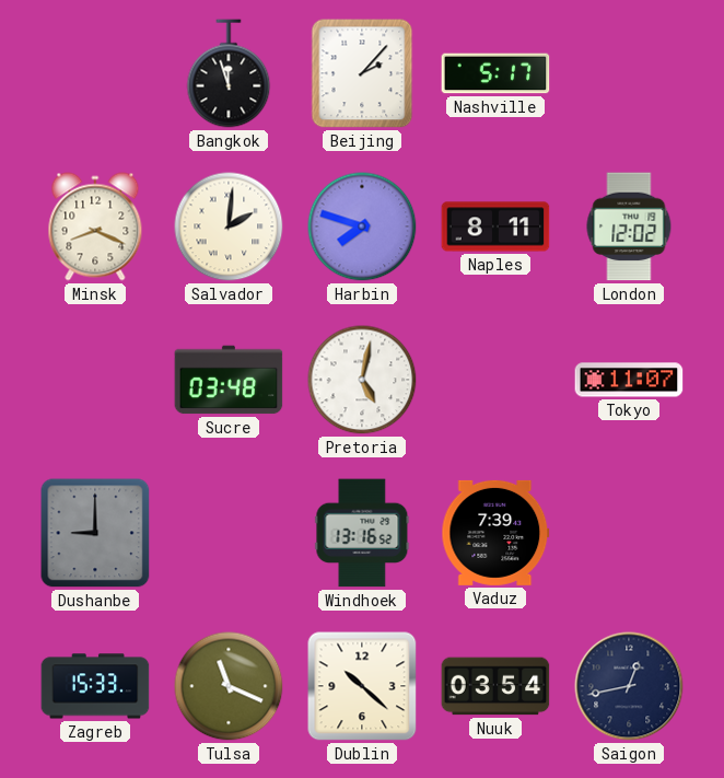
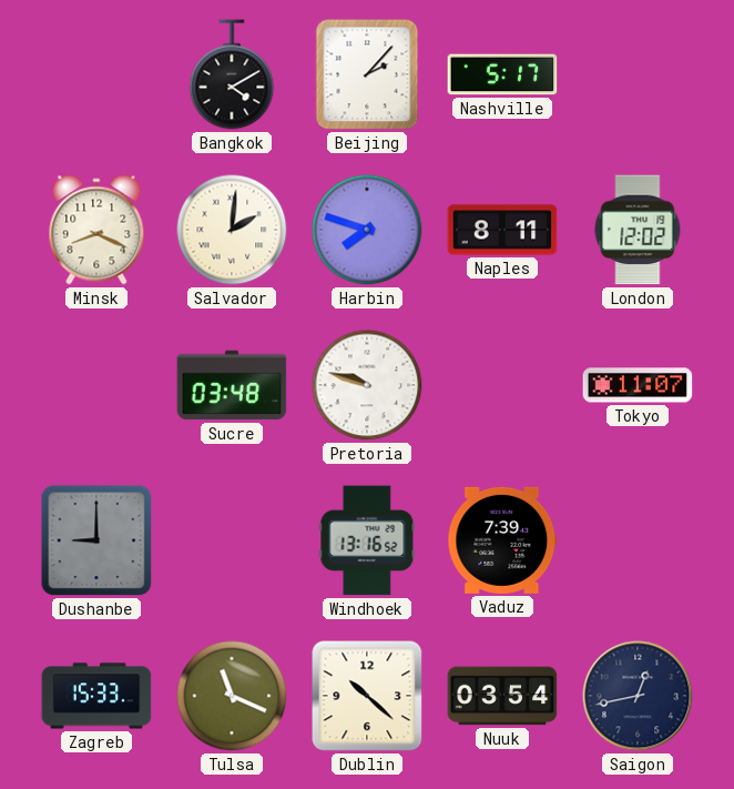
Bangkok: 11:57 -> 4:10
Pretoria: 5:02 -> 9:48
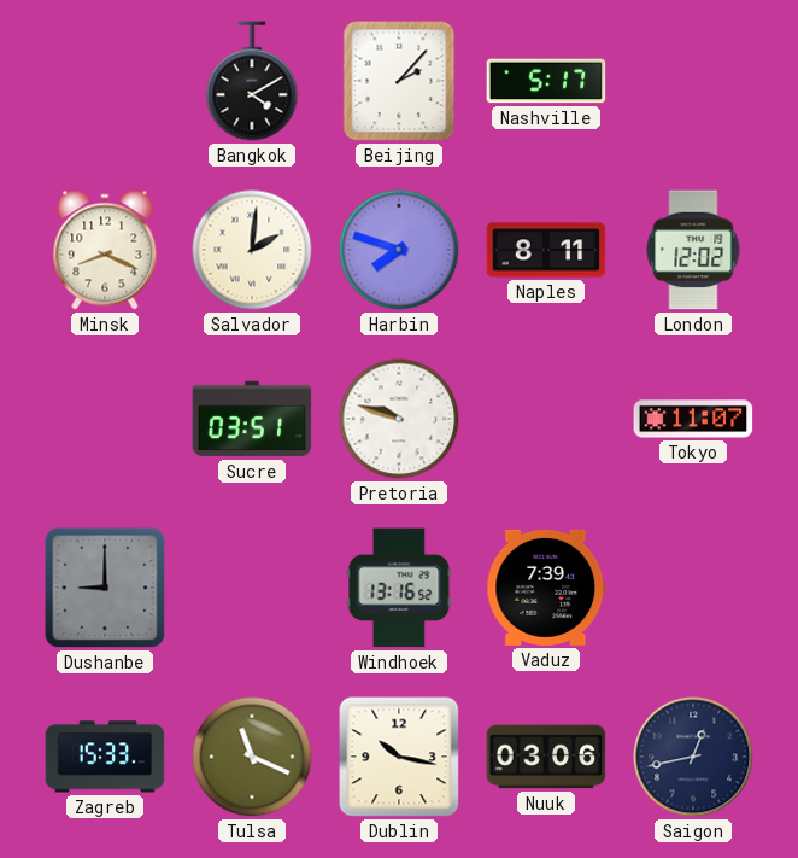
Sucre: 03:48 -> 03:51
Dublin: 10:22 -> 10:17
Nuuk: 03:54 -> 03:06
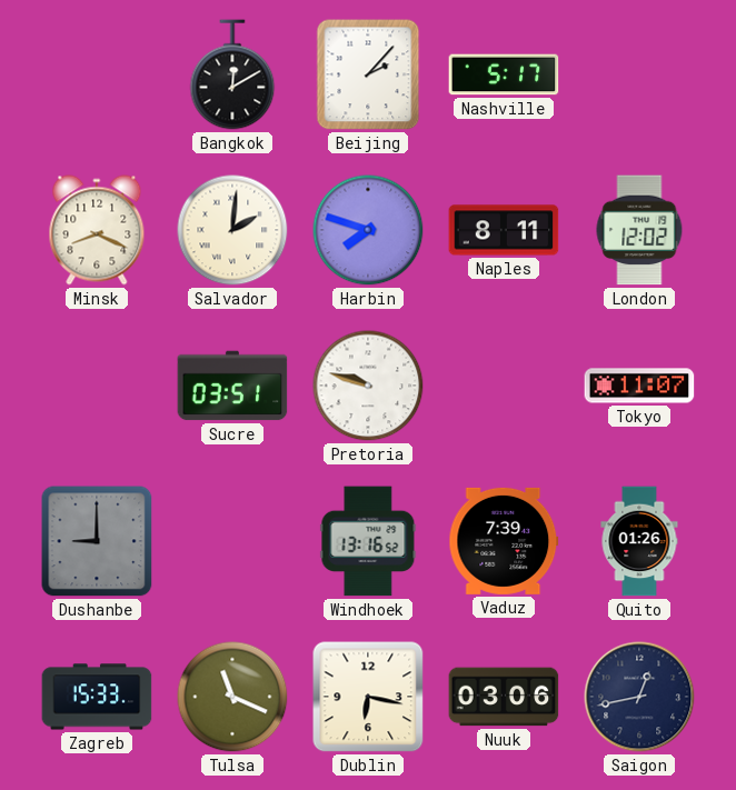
Bangkok: 4:10 -> 12:10
Quito: none -> 01:26
Dublin: 10:17 -> 6:17
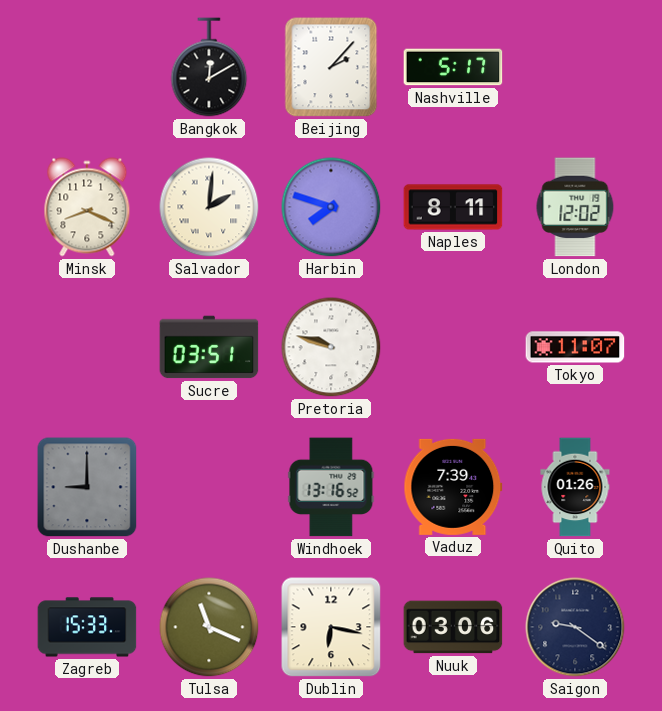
Saigon: 12:43 -> 9:21
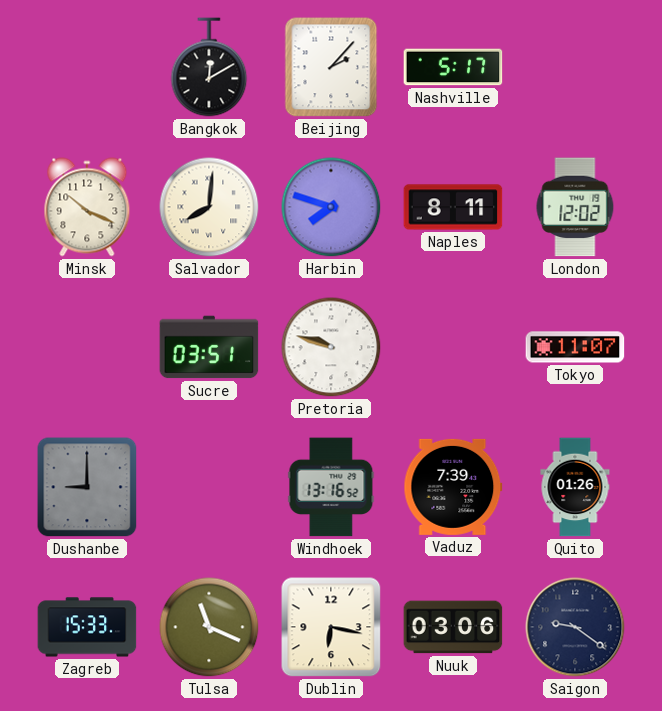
Minsk: 8:19 -> 10:19
Salvador: 2:01 -> 8:01
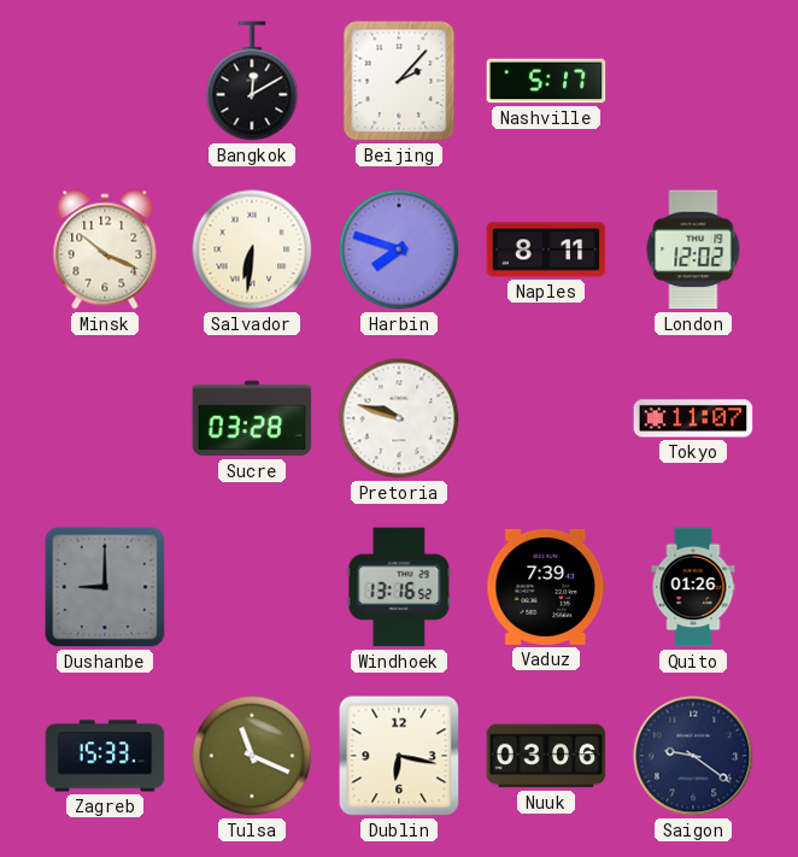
Salvador: 8:01 -> 6:31
Sucre: 03:51 -> 03:28
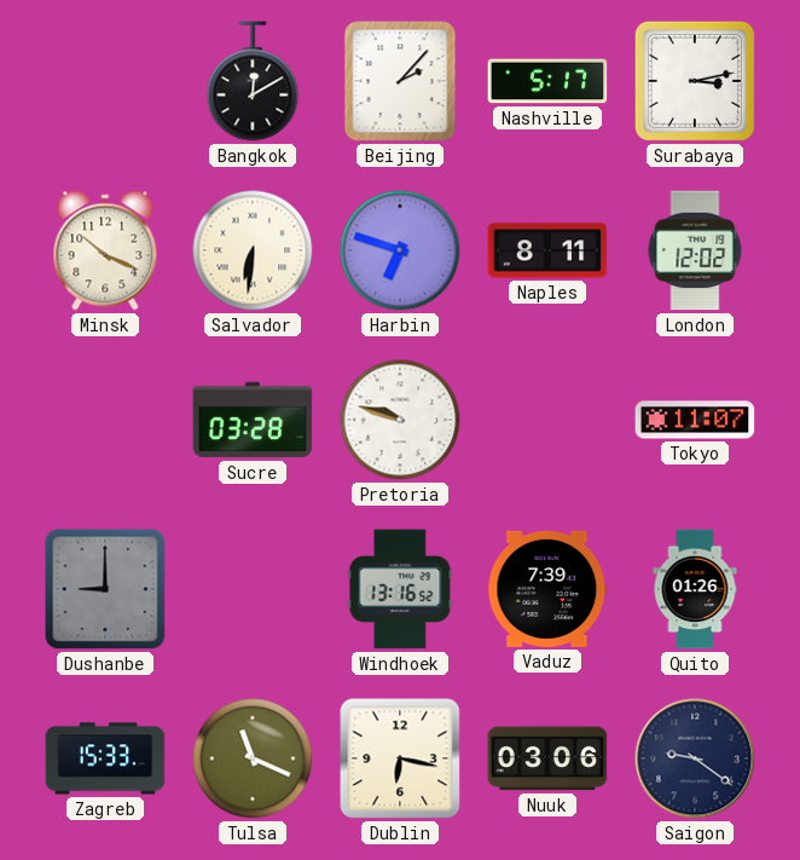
Surabaya: none -> 3:13
Harbin: 7:48 -> 6:48
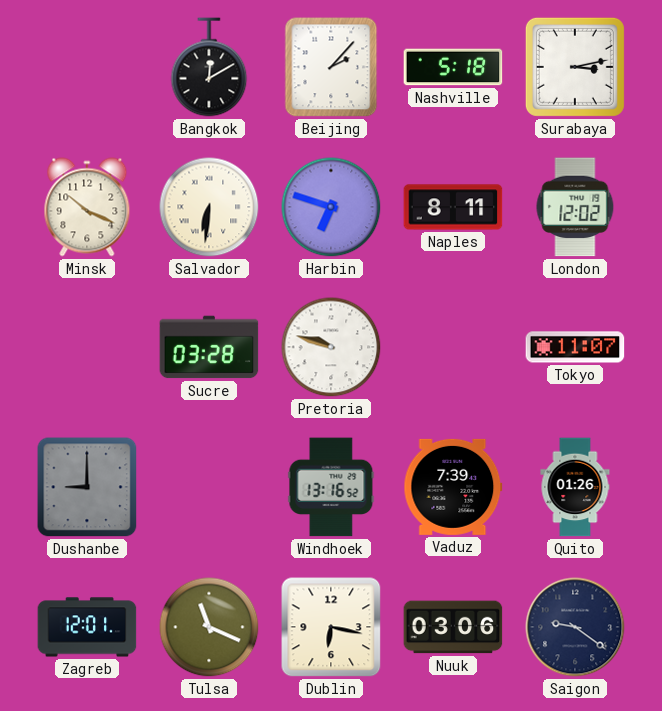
Nashville: 5:17 -> 5:18
Zagreb: 15:33 -> 12:01
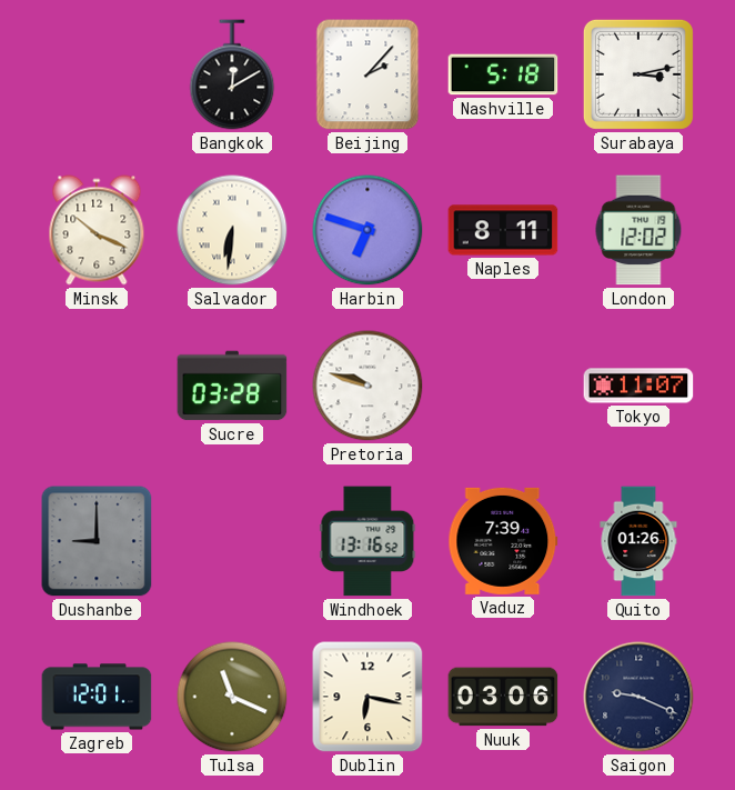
Saigon: 9:21 -> 9:19
